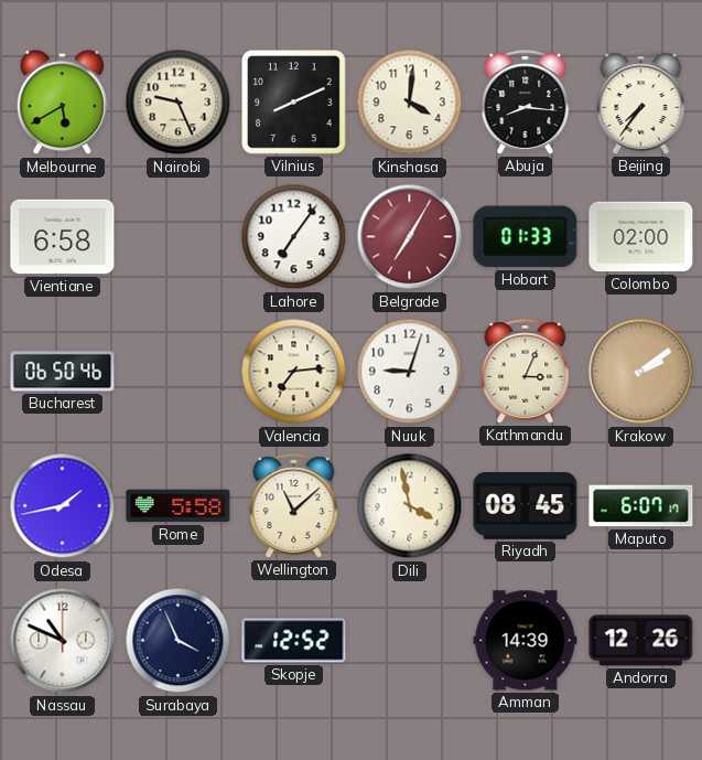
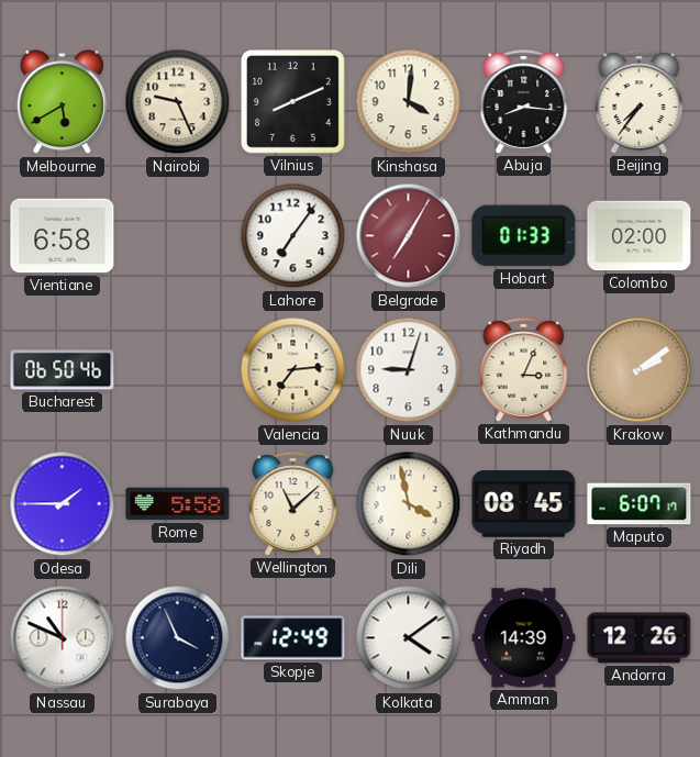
Odesa: 1:43 -> 1:45
Skopje: 12:52 -> 12:49
Kolkata: none -> 4:09
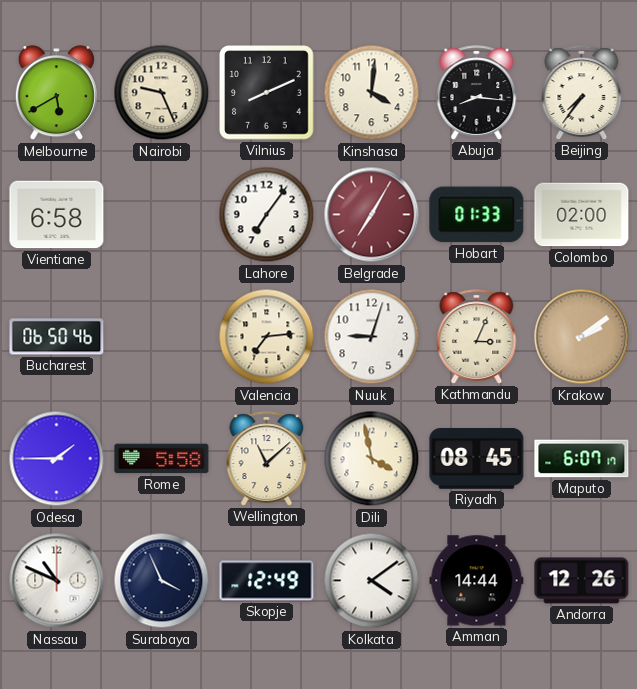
Amman: 14:39 -> 14:44
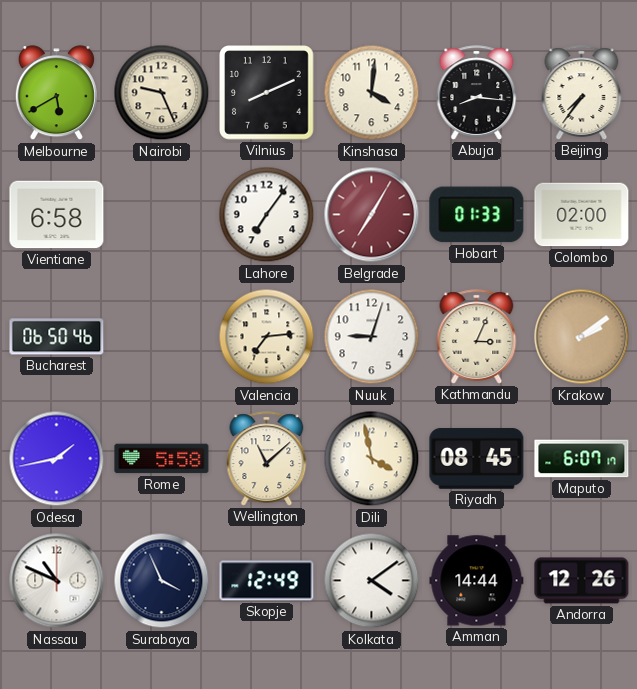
Odesa: 1:45 -> 1:43
